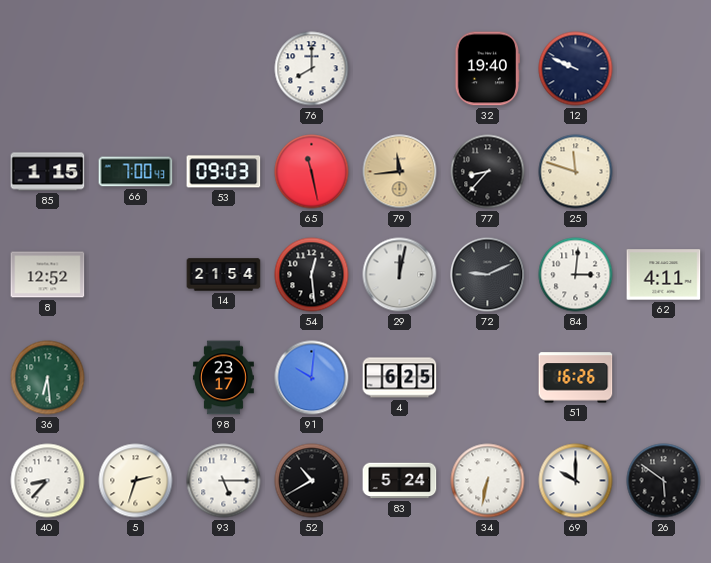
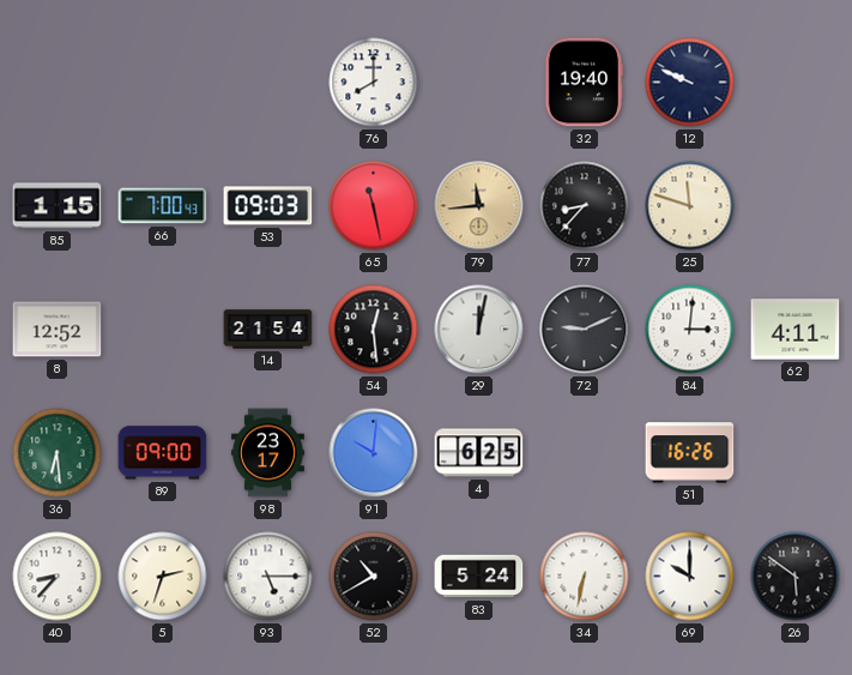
89: none -> 09:00
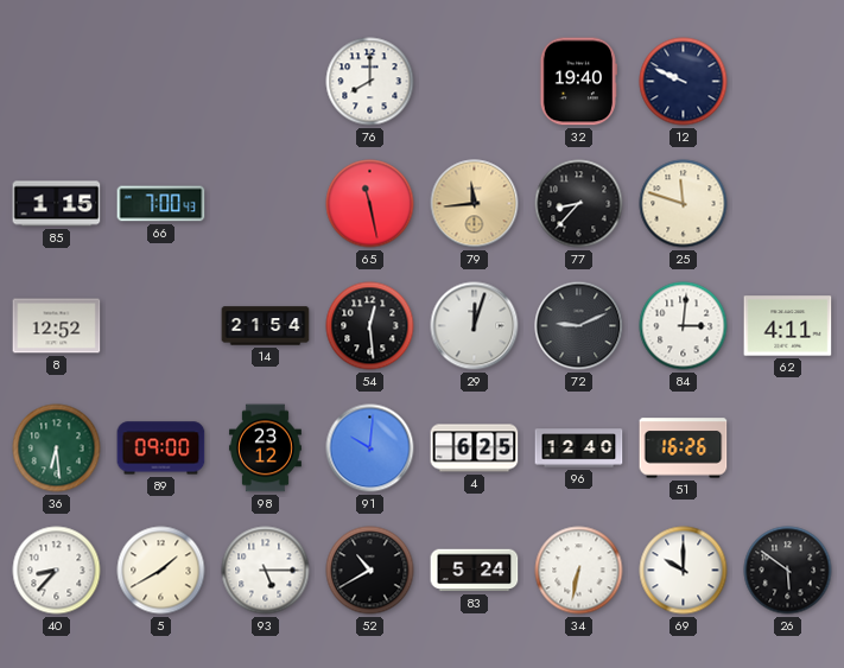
53: 09:03 -> none
29: 12:02 -> 12:03
98: 23:17 -> 23:12
96: none -> 12:40
5: 2:33 -> 1:40
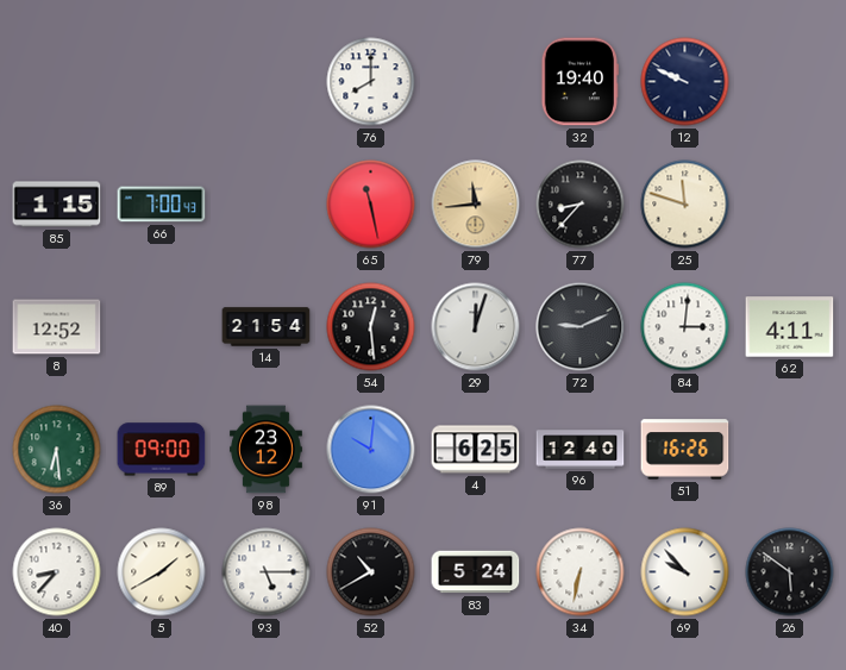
69: 10:00 -> 9:53
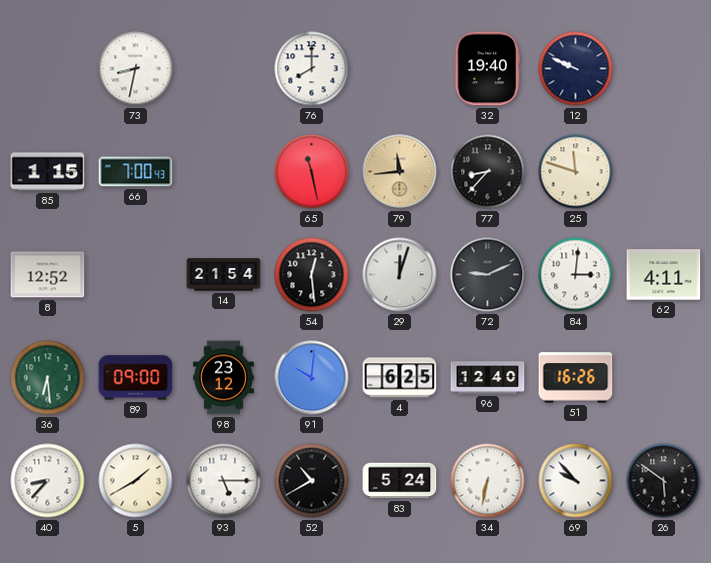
73: none -> 8:32
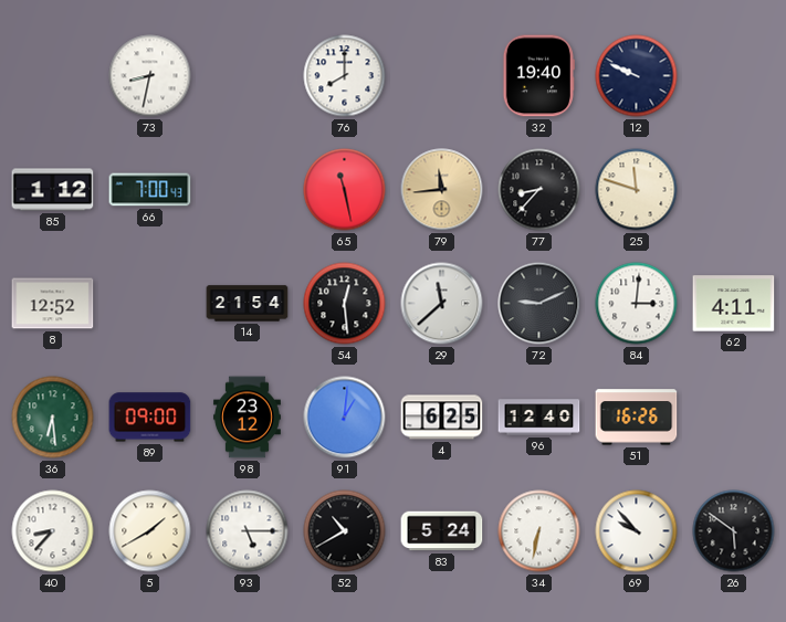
85: 1:15 -> 1:12
29: 12:03 -> 11:38
91: 10:01 -> 1:01
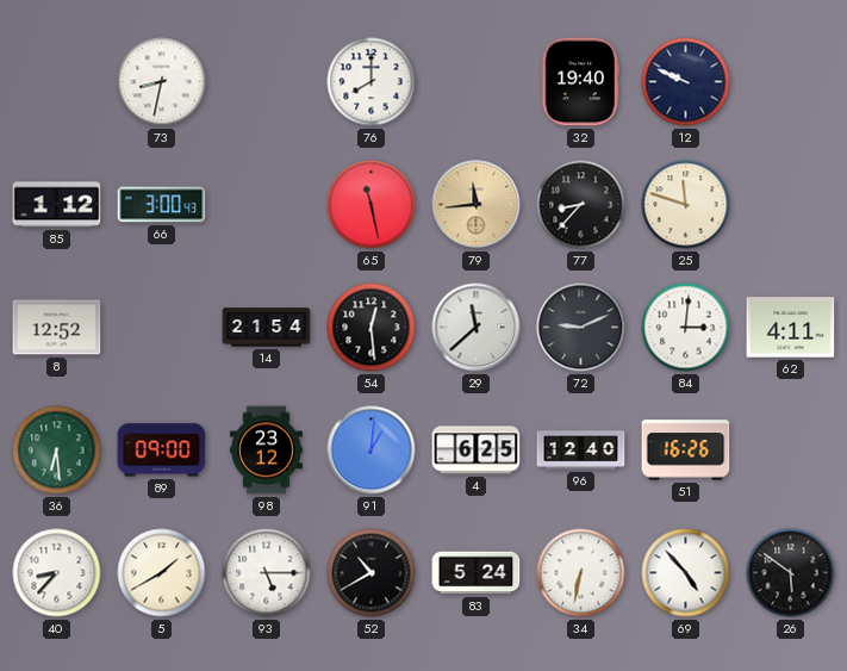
66: 7:00 -> 3:00
69: 9:53 -> 4:53
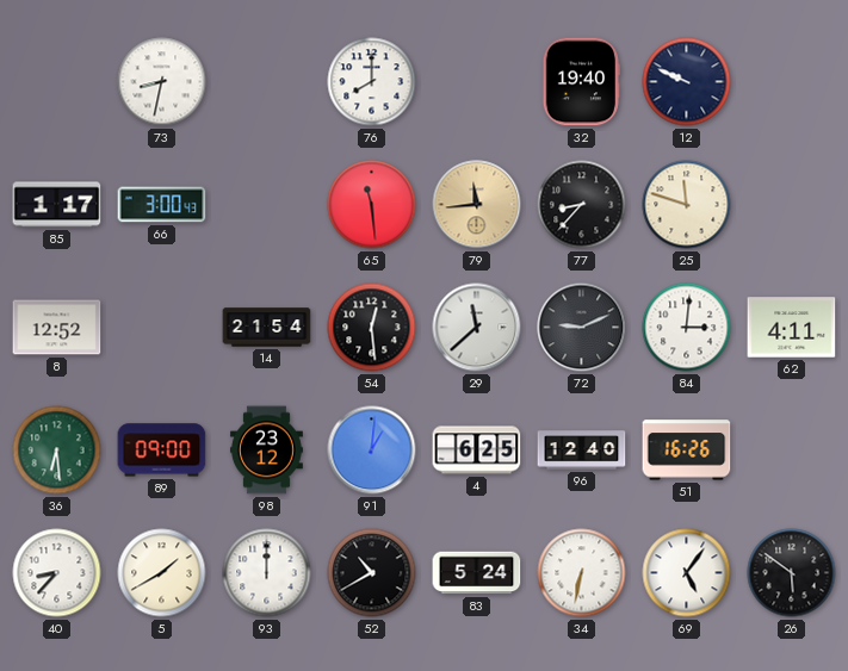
85: 1:12 -> 1:17
65: 11:28 -> 11:29
93: 5:15 -> 12:00
69: 4:53 -> 5:06
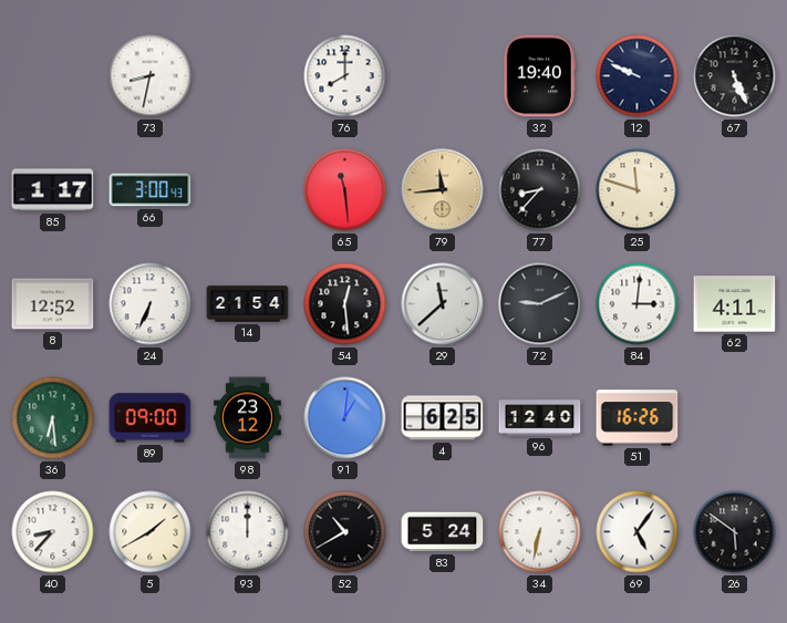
67: none -> 5:26
24: none -> 6:34
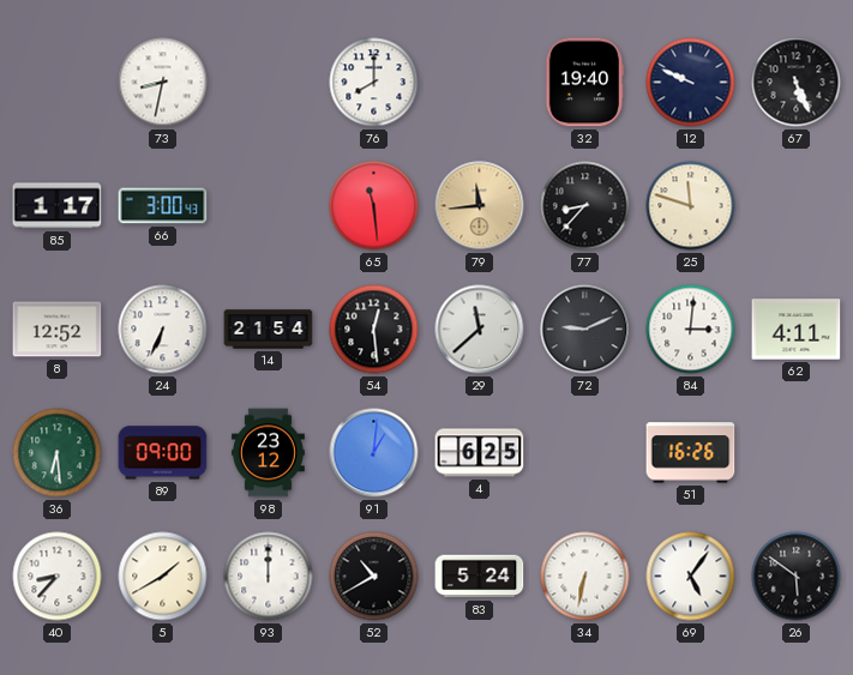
96: 12:40 -> none
